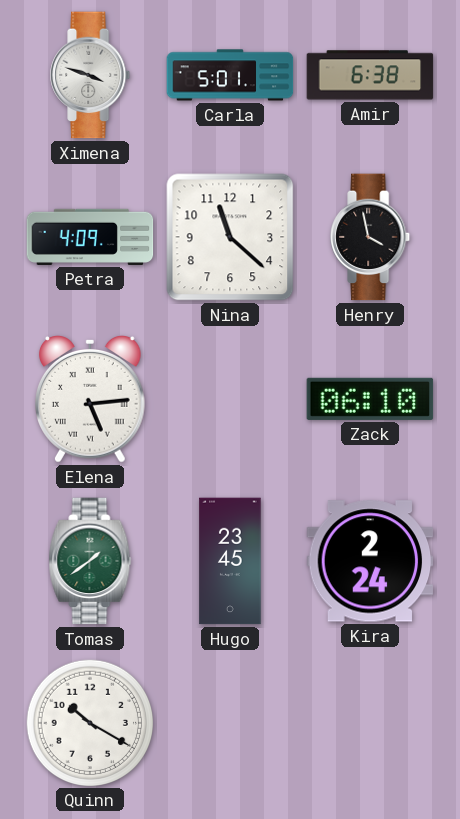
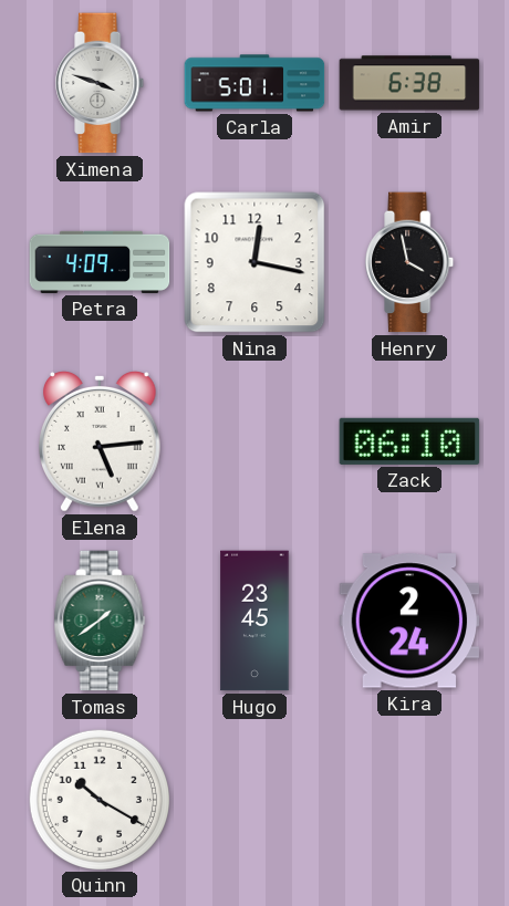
Nina: 11:22 -> 12:17
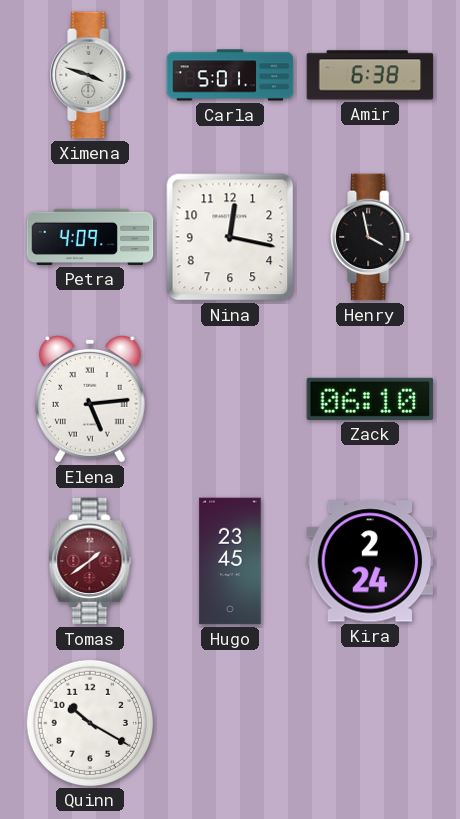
Tomas dial: green -> burgundy
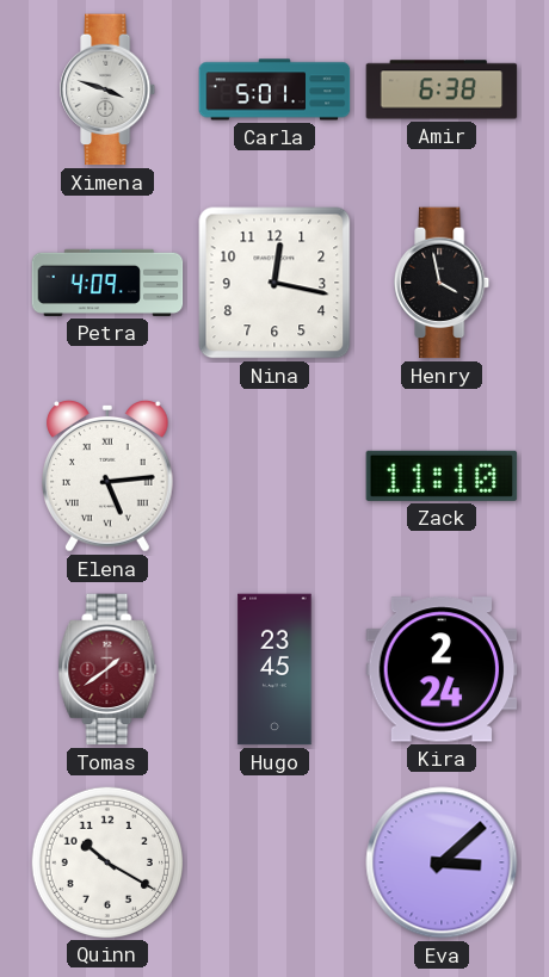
Zack: 06:10 -> 11:10
Eva: none -> 3:08
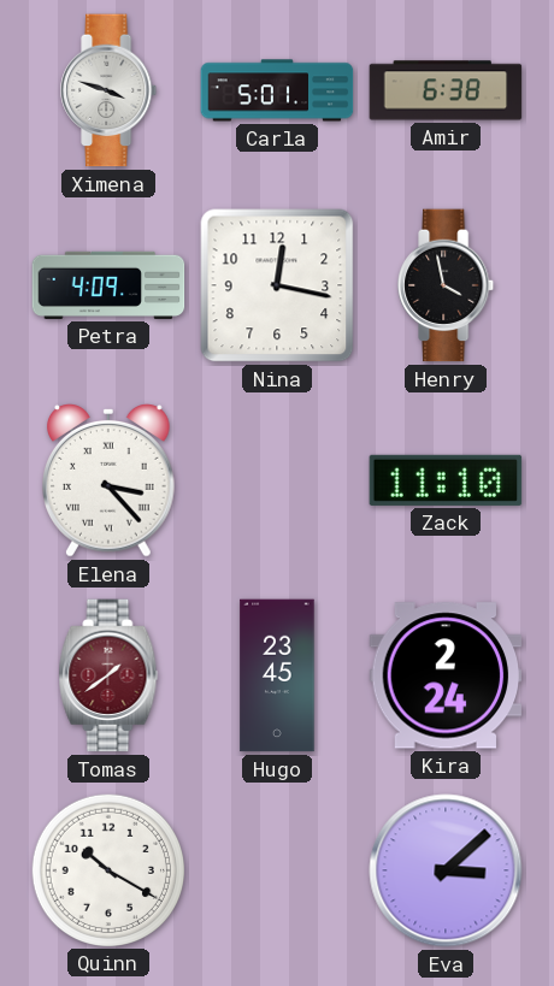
Elena: 5:14 -> 3:23
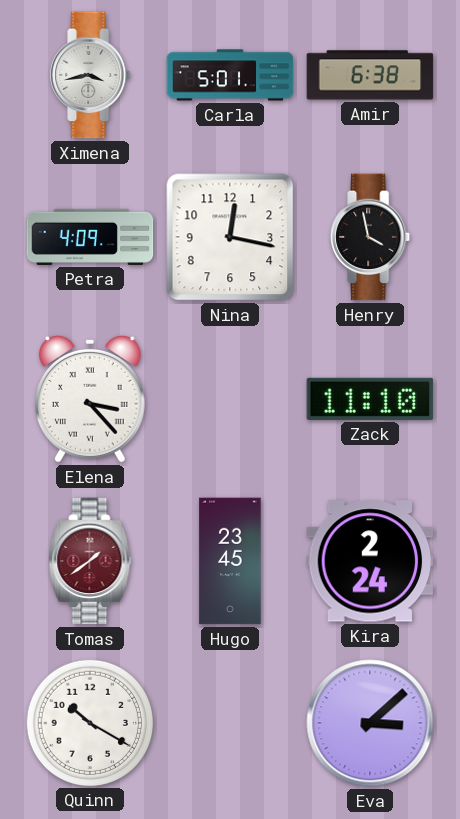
Ximena: 3:48 -> 3:43
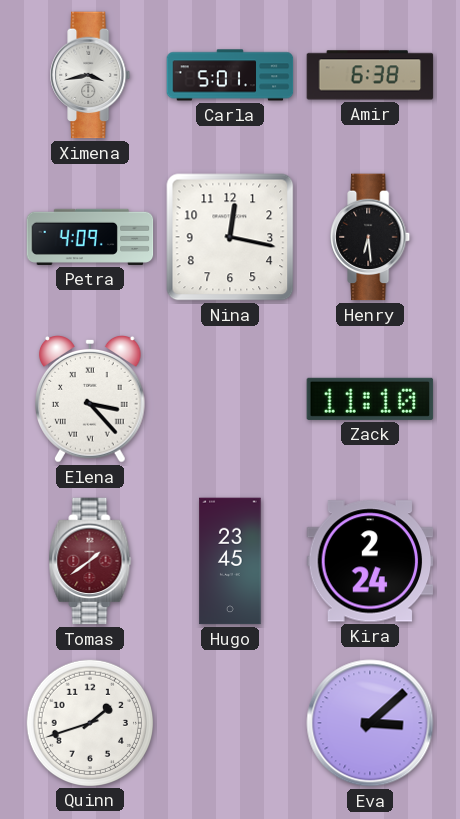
Henry: 3:58 -> 6:29
Quinn: 10:20 -> 1:42
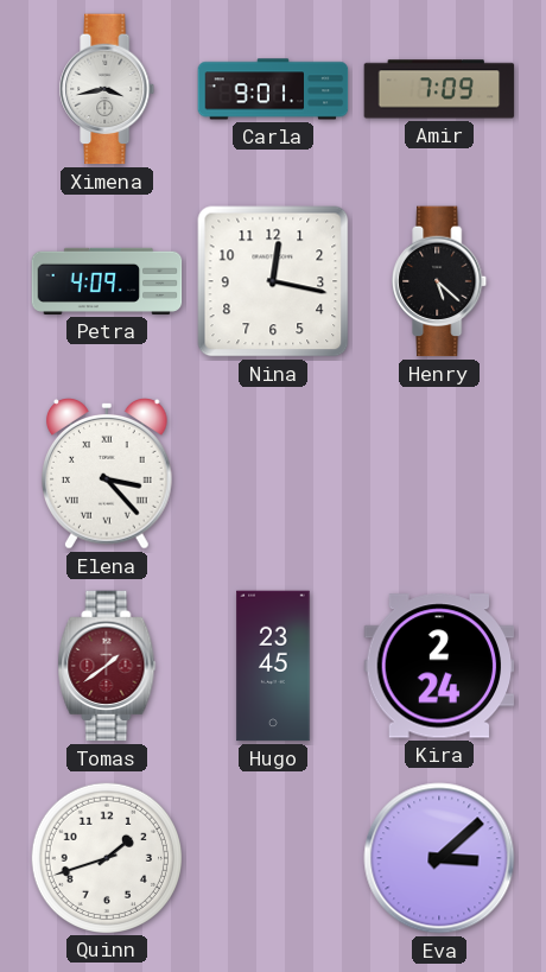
Carla: 5:01 -> 9:01
Amir: 6:38 -> 7:09
Henry: 6:29 -> 5:22
Zack: 11:10 -> none
